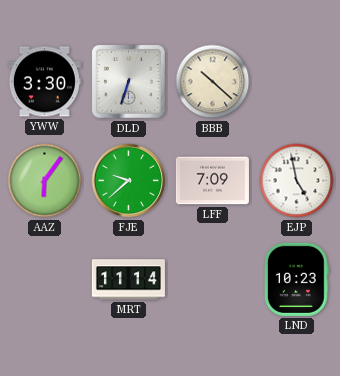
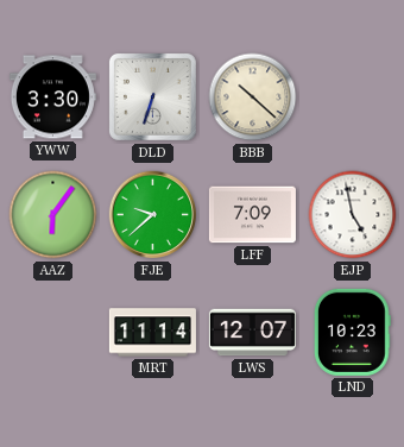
LWS: none -> 12:07
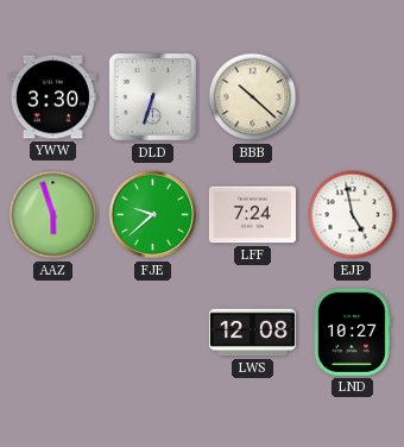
AAZ: 6:06 -> 5:57
LFF: 7:09 -> 7:24
MRT: 11:14 -> none
LWS: 12:07 -> 12:08
LND: 10:23 -> 10:27
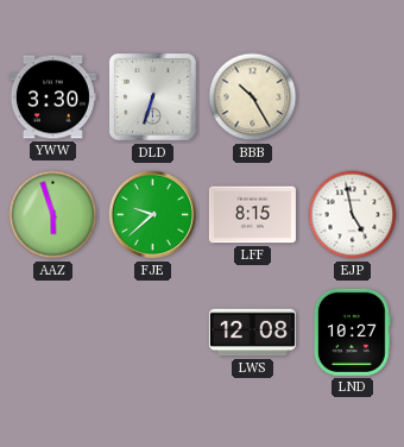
BBB: 10:22 -> 10:25
LFF: 7:24 -> 8:15
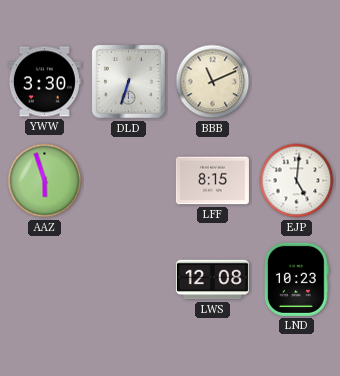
BBB: 10:25 -> 11:11
FJE: 9:38 -> none
EJP: 4:58 -> 5:01
LND: 10:27 -> 10:23
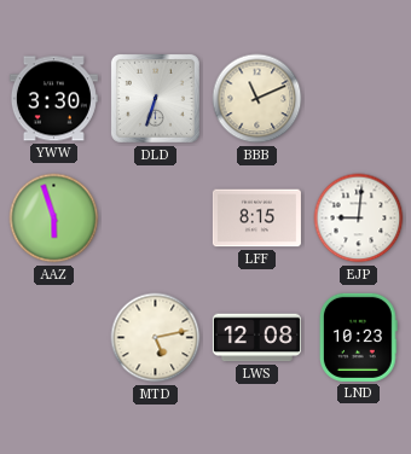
EJP: 5:01 -> 9:01
MTD: none -> 5:13
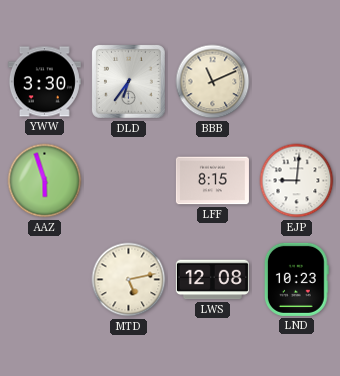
DLD: 6:33 -> 6:36
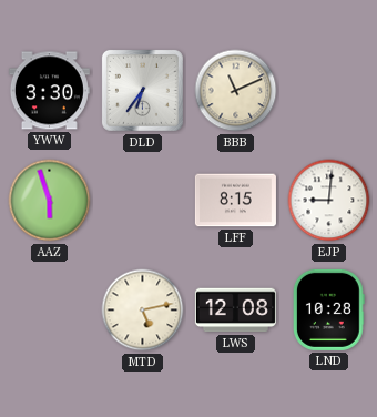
LND: 10:23 -> 10:28
